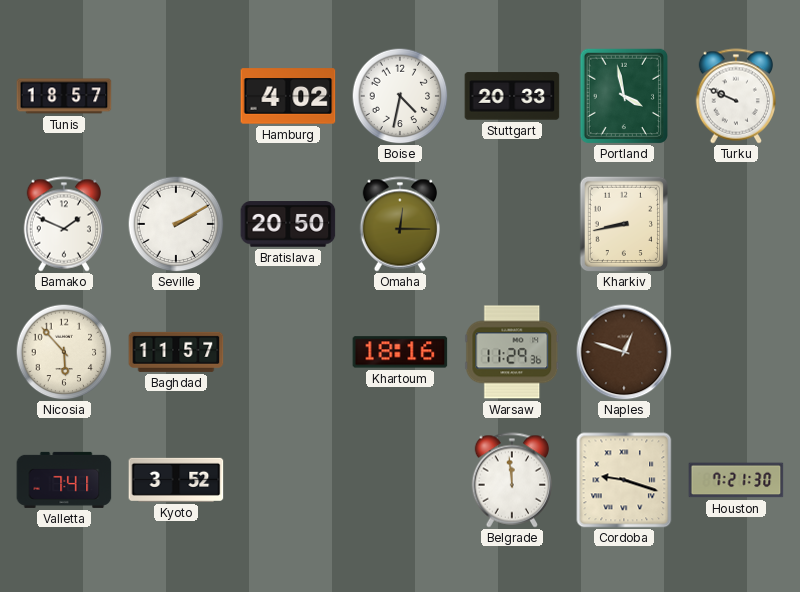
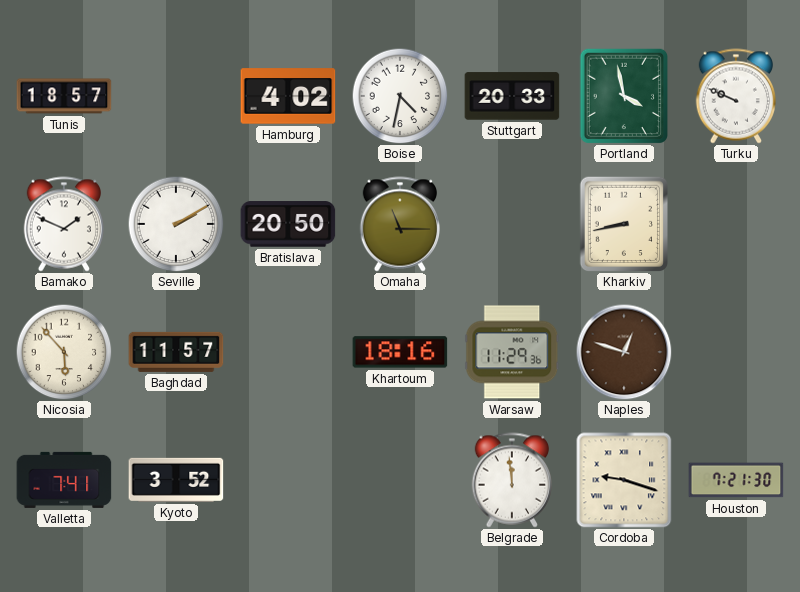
Omaha: 12:15 -> 11:15
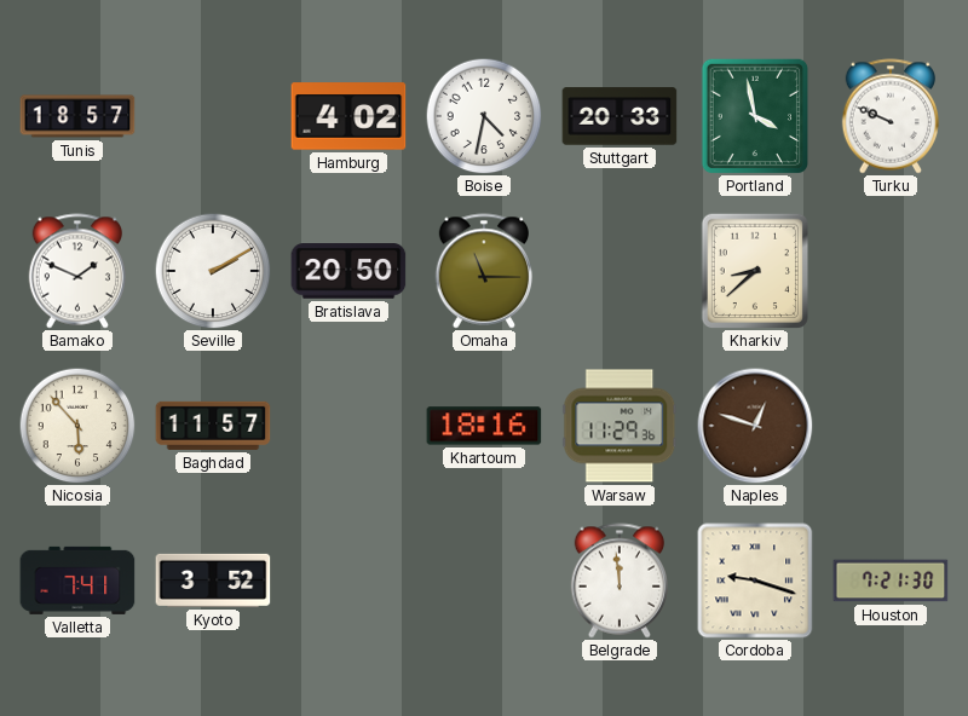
Kharkiv: 8:43 -> 8:38
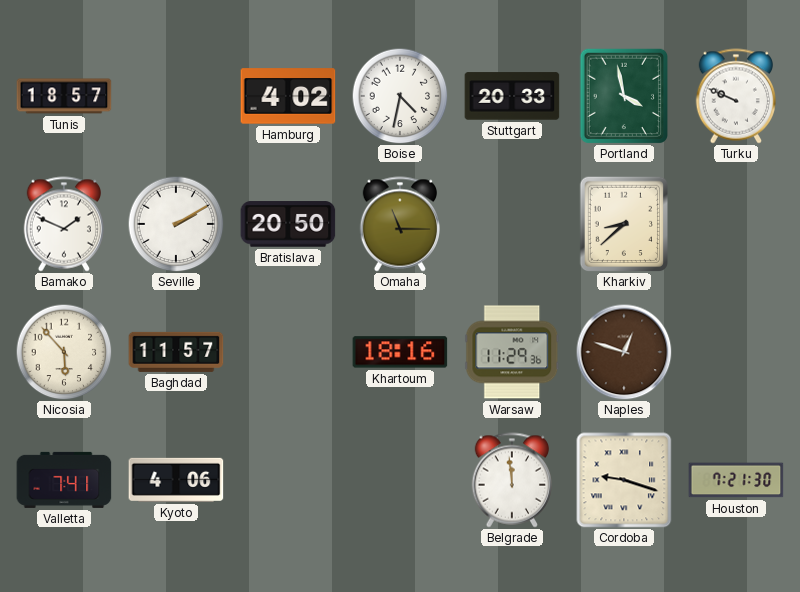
Kyoto: 3:52 -> 4:06
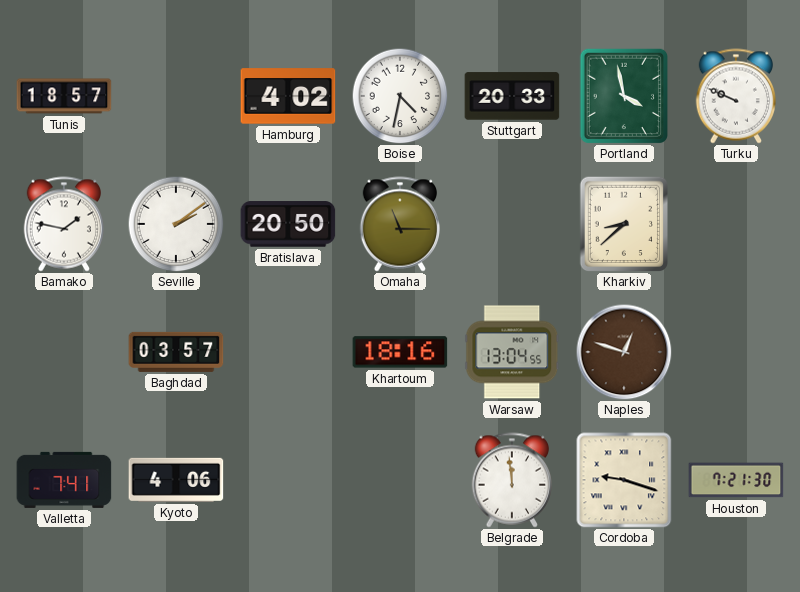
Bamako: 1:49 -> 1:47
Seville: 2:10 -> 2:09
Nicosia: 5:53 -> none
Baghdad: 11:57 -> 03:57
Warsaw: 11:29 -> 13:04
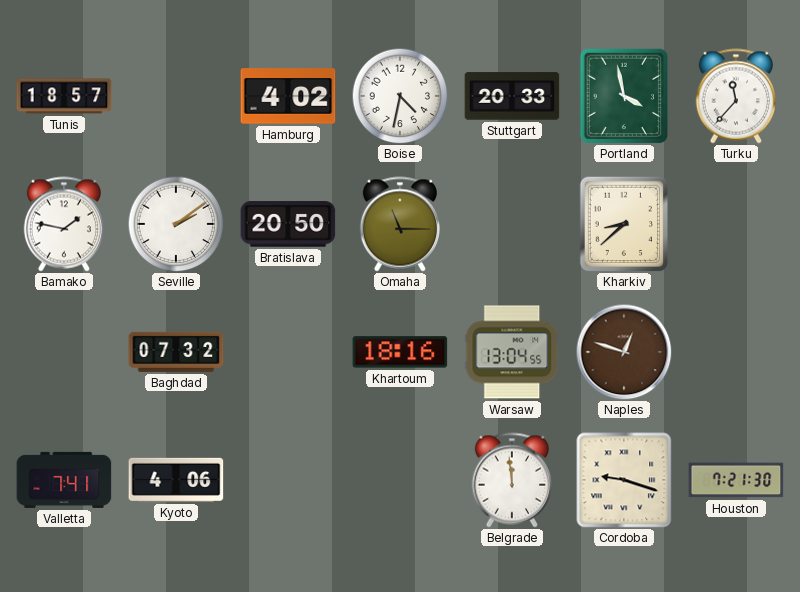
Turku: 9:49 -> 11:37
Baghdad: 03:57 -> 07:32
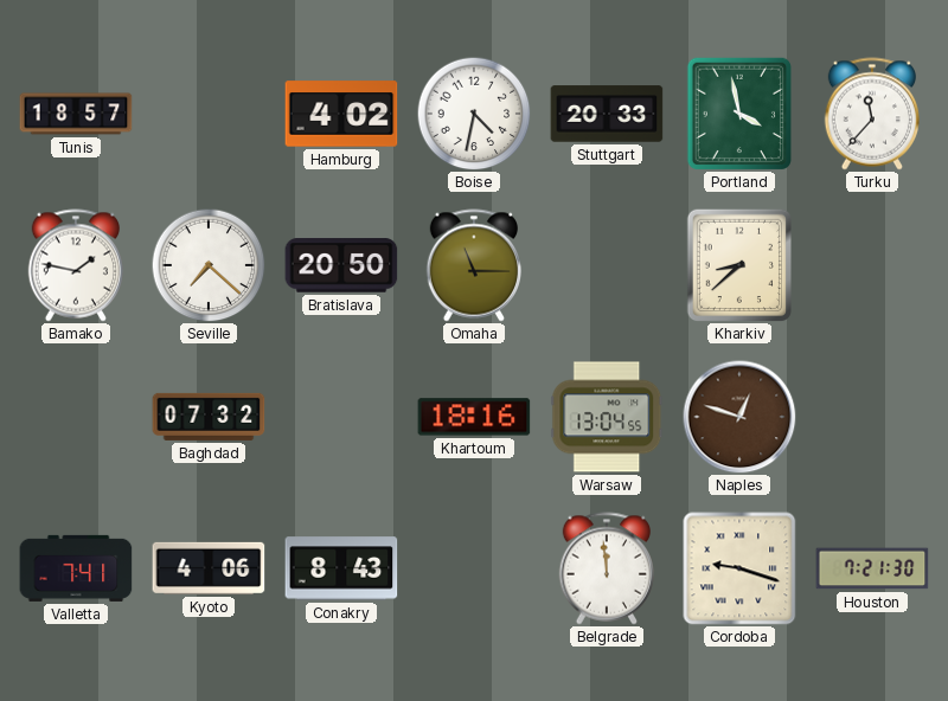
Seville: 2:09 -> 7:22
Conakry: none -> 8:43
